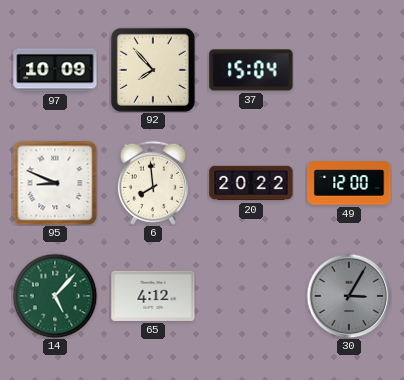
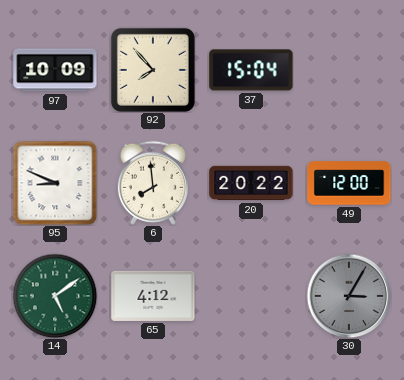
14: 5:07 -> 5:09
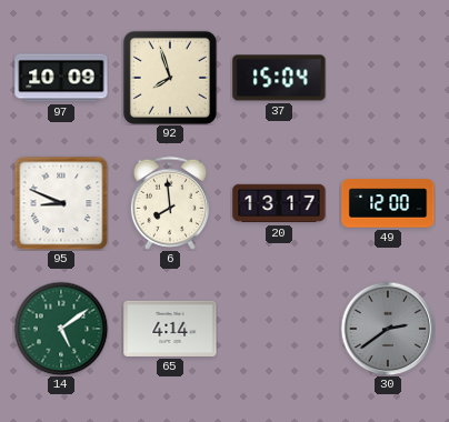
92: 7:53 -> 7:57
20: 20:22 -> 13:17
65: 4:12 -> 4:14
30: 3:05 -> 2:39
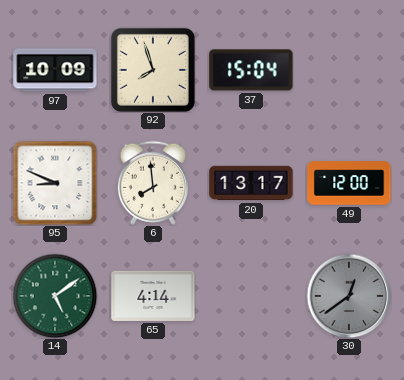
30: 2:39 -> 12:39
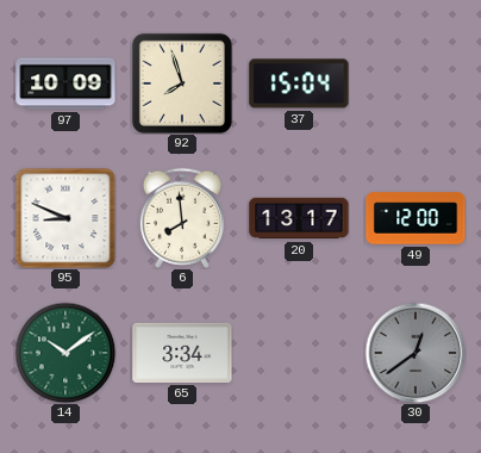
14: 5:09 -> 10:09
65: 4:14 -> 3:34
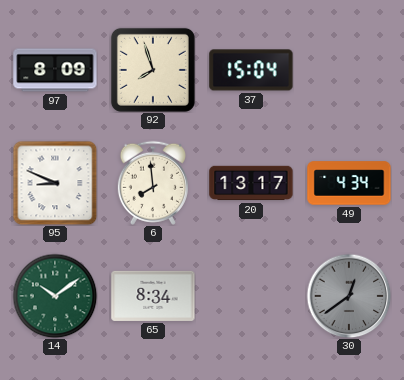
97: 10:09 -> 8:09
49: 12:00 -> 4:34
65: 3:34 -> 8:34
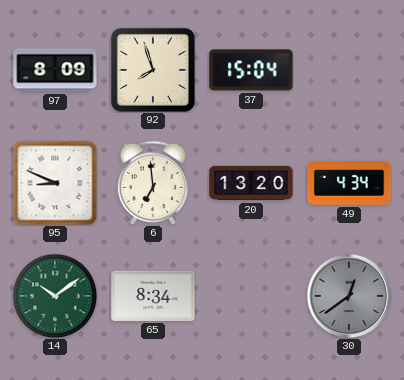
6: 7:59 -> 6:59
20: 13:17 -> 13:20
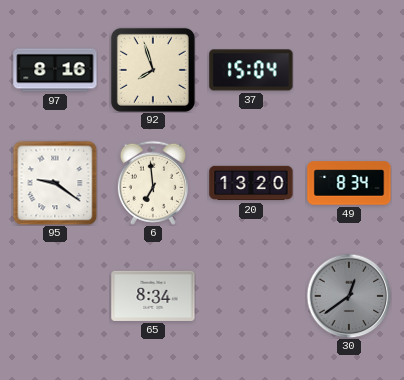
97: 8:09 -> 8:16
95: 8:49 -> 9:21
49: 4:34 -> 8:34
14: 10:09 -> none
